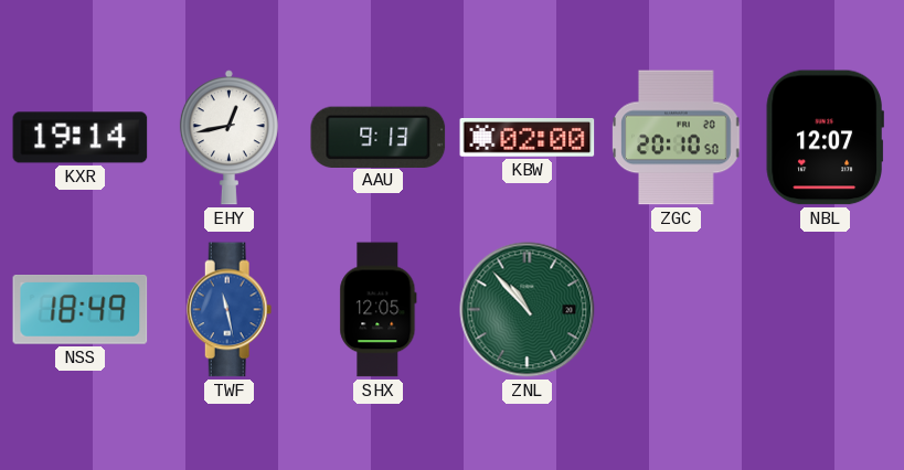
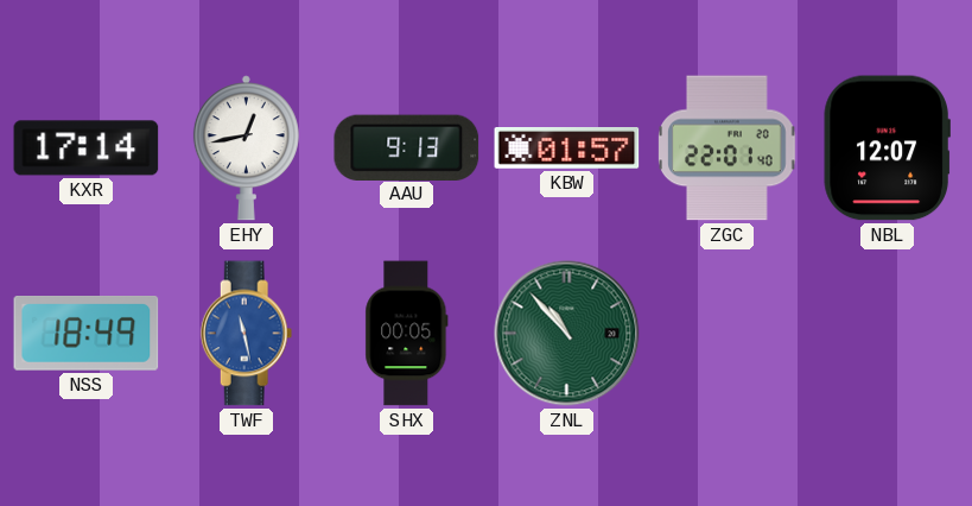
KXR: 19:14 -> 17:14
KBW: 02:00 -> 01:57
ZGC: 20:10 -> 22:01
SHX: 12:05 -> 00:05
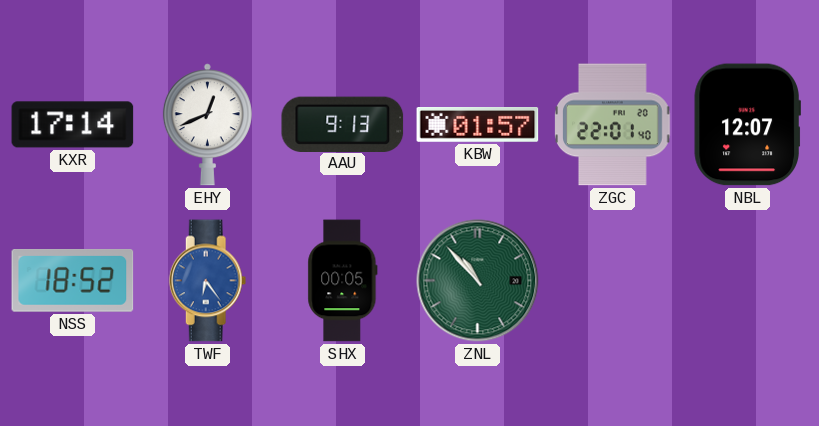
EHY: 12:43 -> 12:41
NSS: 18:49 -> 18:52
TWF: 11:28 -> 6:24
